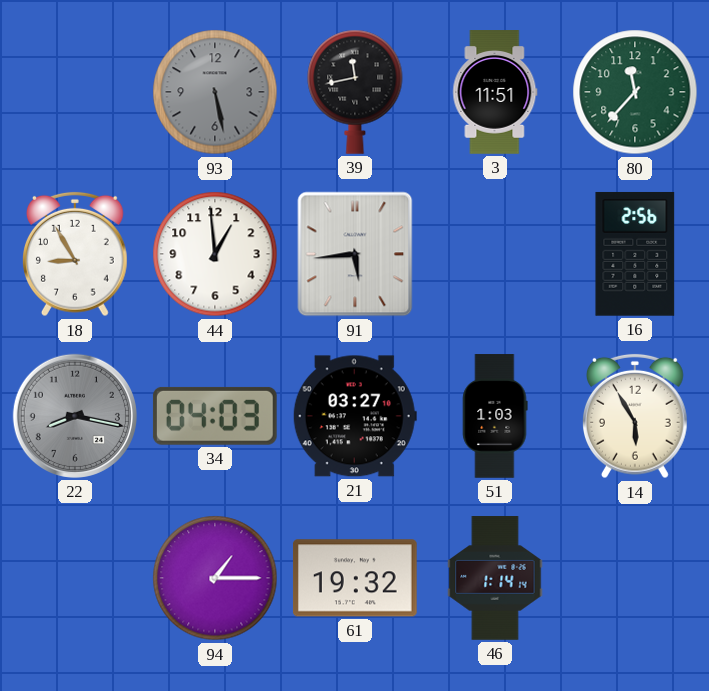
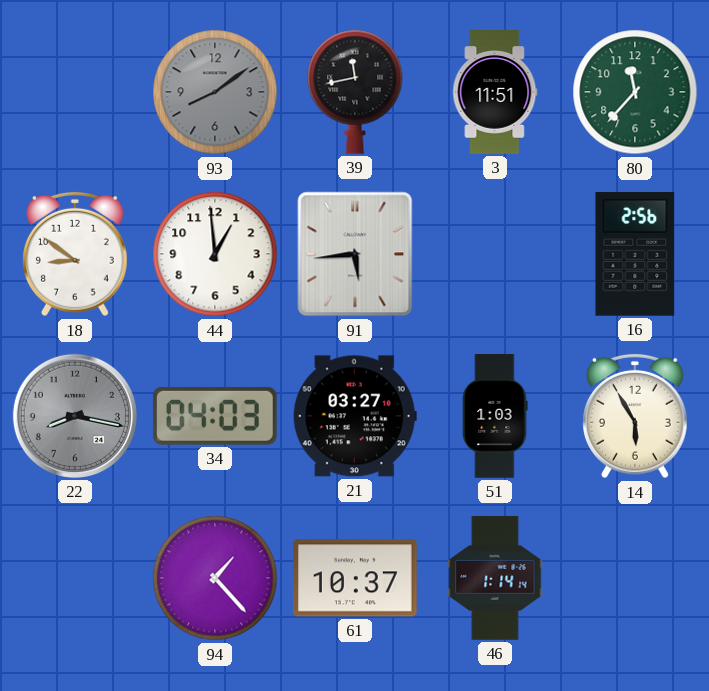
93: 5:28 -> 8:09
18: 8:55 -> 8:51
94: 1:15 -> 1:23
61: 19:32 -> 10:37
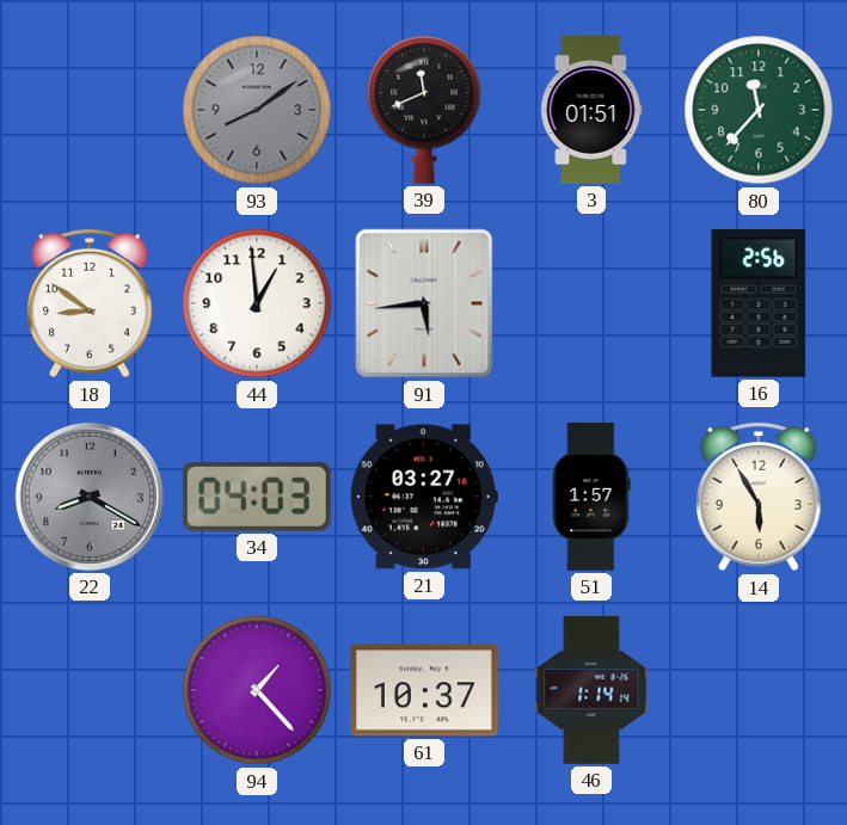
39: 11:43 -> 11:41
3: 11:51 -> 01:51
22: 8:17 -> 8:20
51: 1:03 -> 1:57
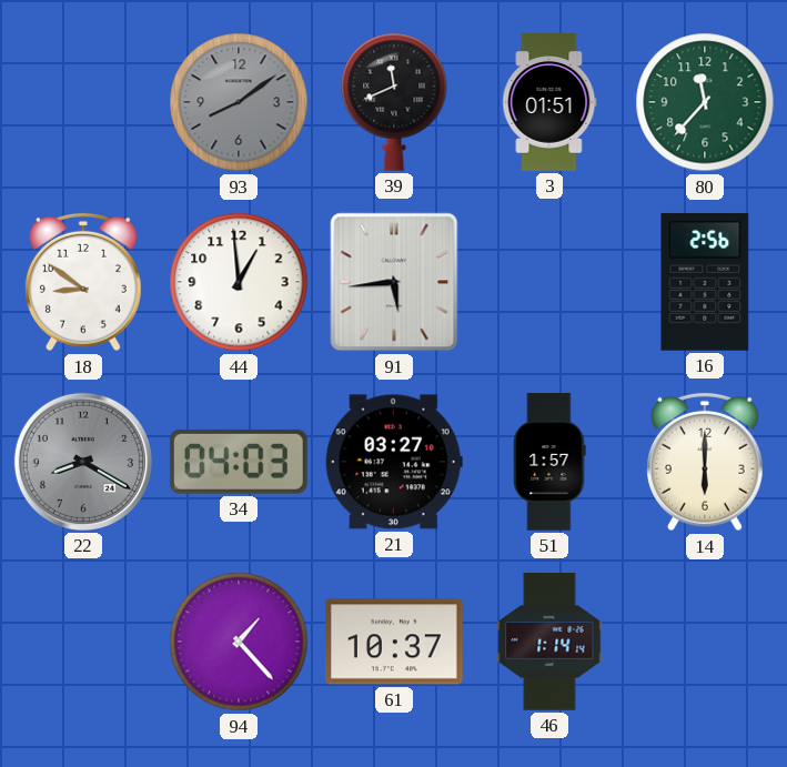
14: 5:55 -> 6:00
